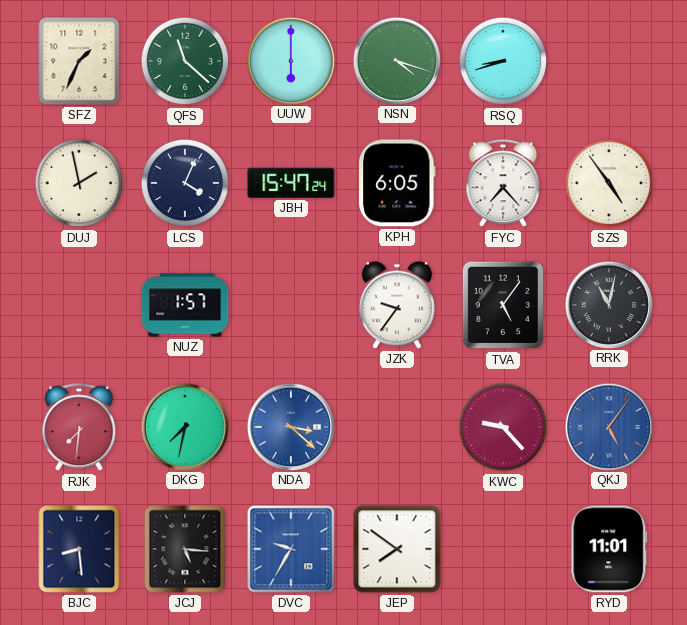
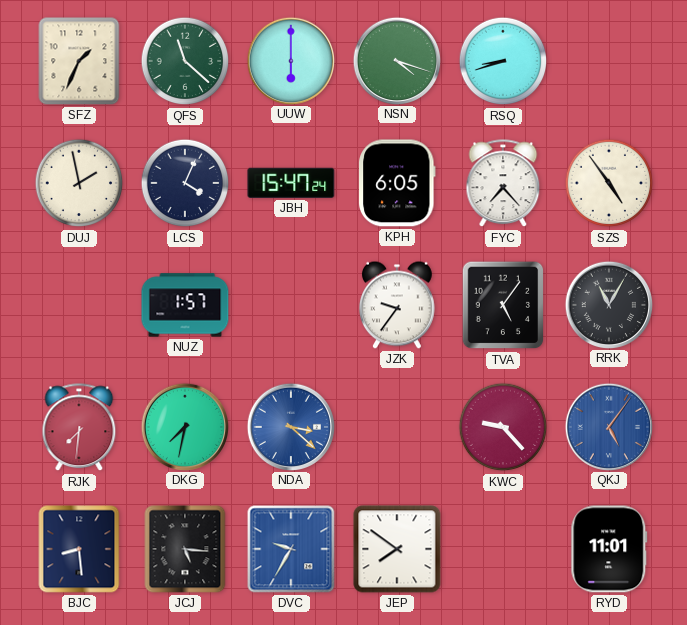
RRK: 11:02 -> 11:05
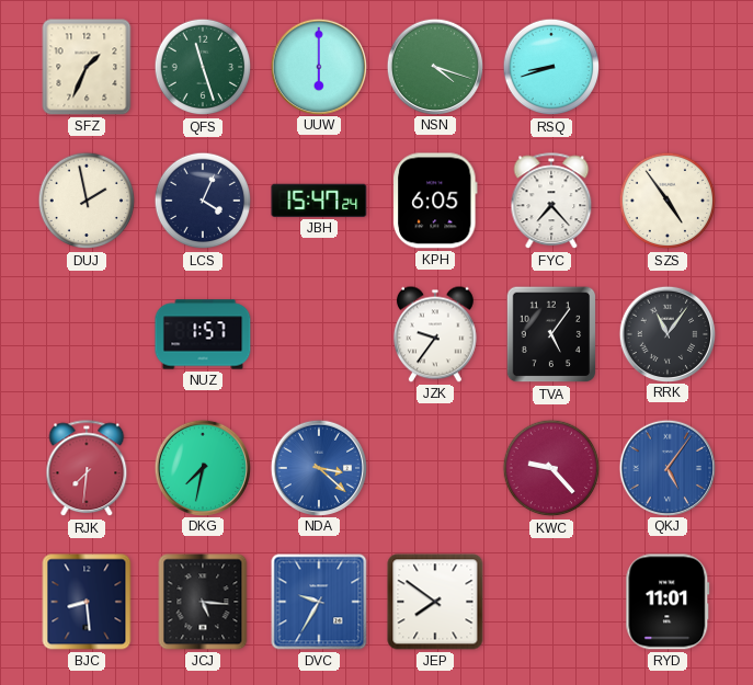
QFS: 11:22 -> 11:27
RRK: 11:05 -> 11:06
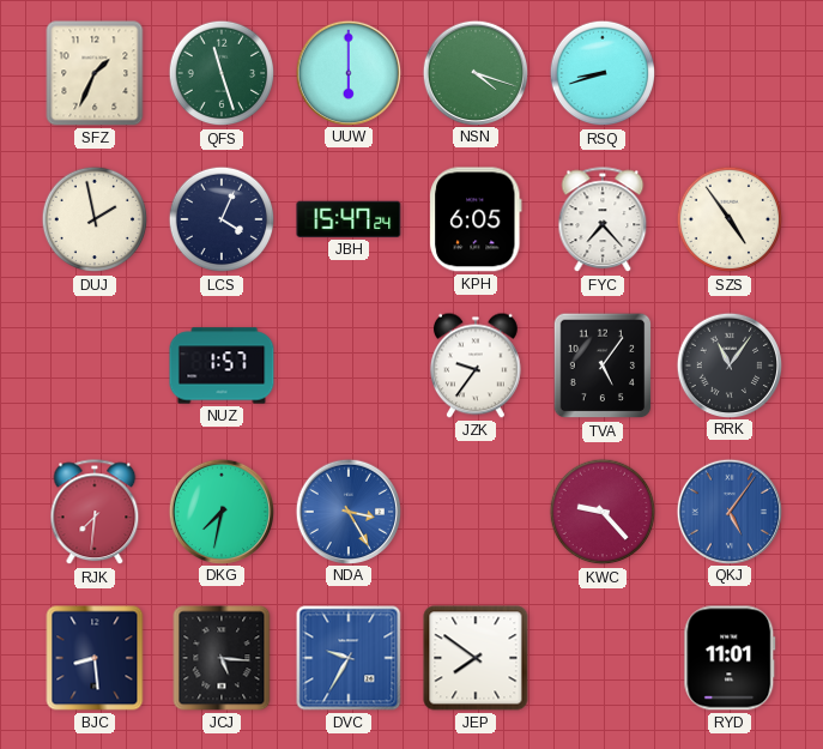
NDA: 3:22 -> 3:25
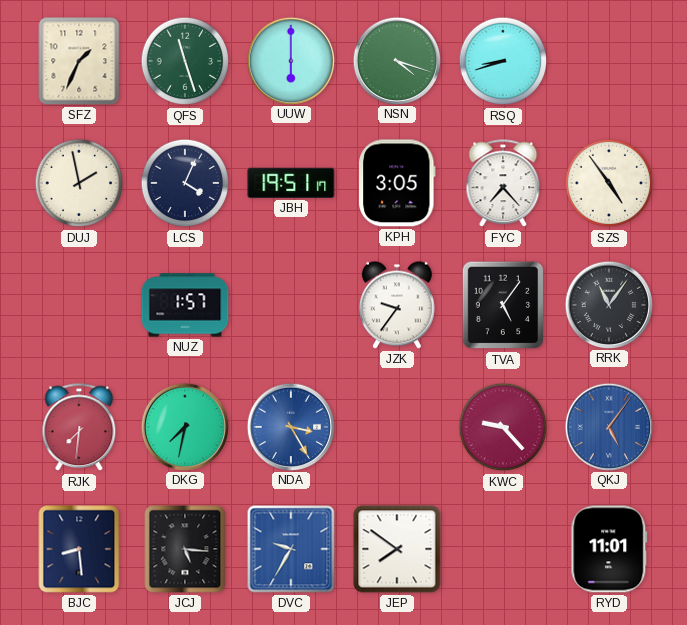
JBH: 15:47 -> 19:51
KPH: 6:05 -> 3:05
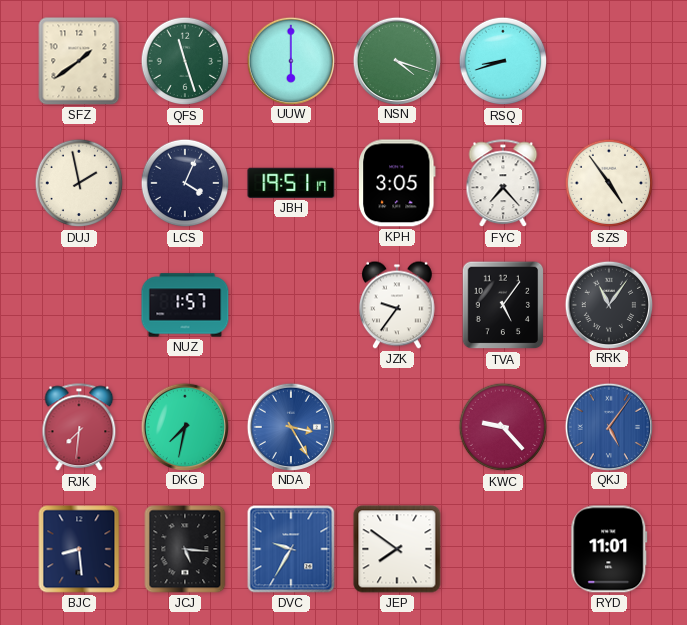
SFZ: 1:34 -> 1:39
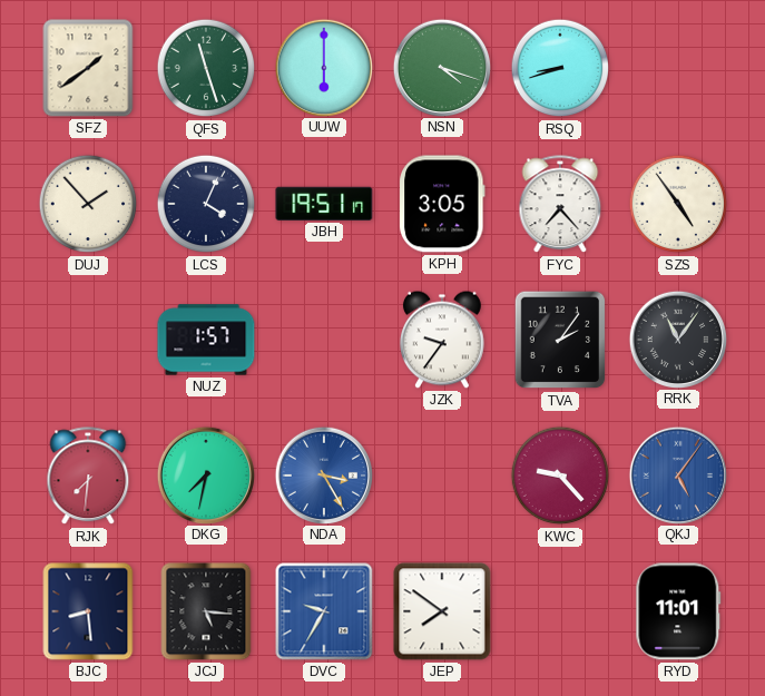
DUJ: 1:58 -> 1:53
TVA: 5:06 -> 2:06
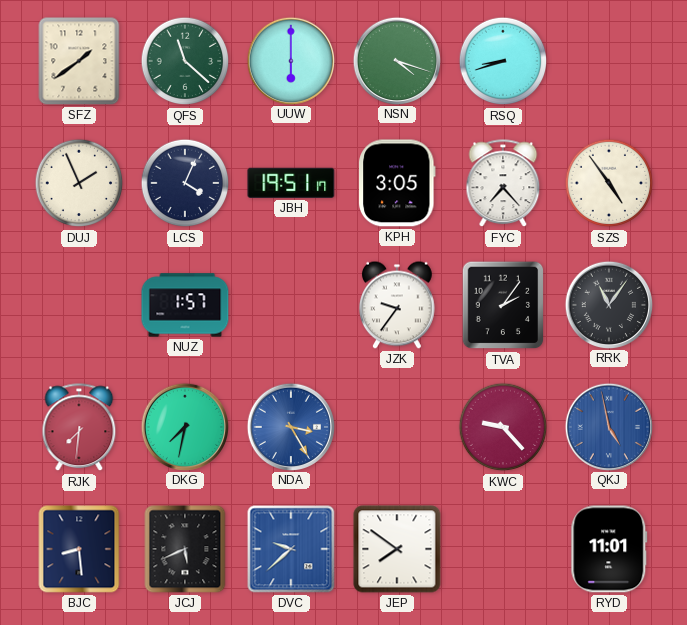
QFS: 11:27 -> 11:22
DUJ: 1:53 -> 1:56
QKJ: 5:06 -> 4:58
JCJ: 5:16 -> 5:41
DVC: 9:35 -> 9:38
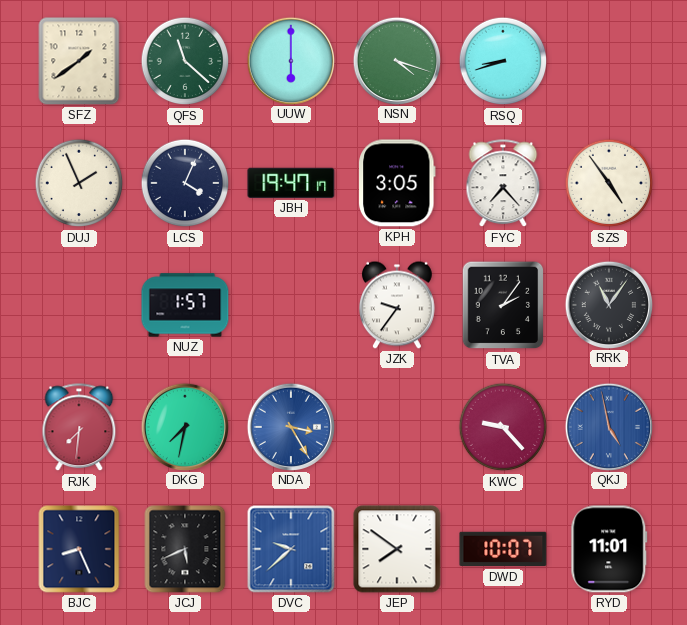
JBH: 19:51 -> 19:47
BJC: 8:29 -> 8:26
DWD: none -> 10:07
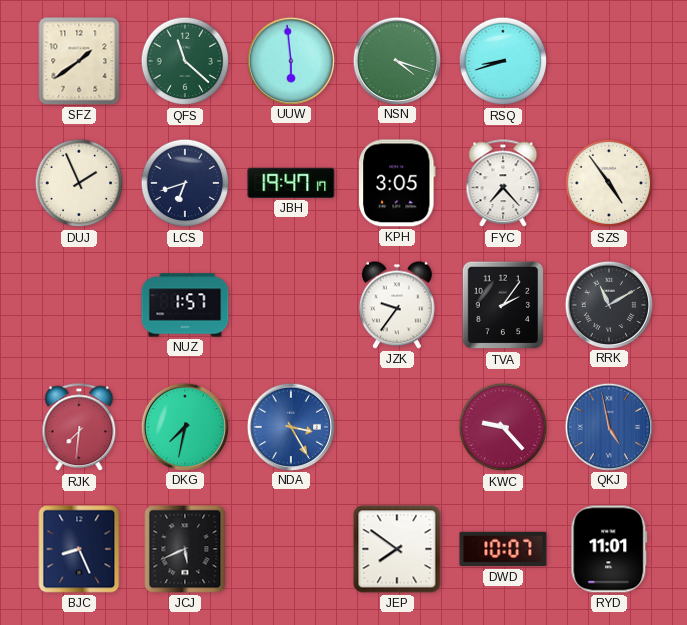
UUW: 6:00 -> 5:59
LCS: 4:04 -> 6:42
RRK: 11:06 -> 11:10
DVC: 9:38 -> none
